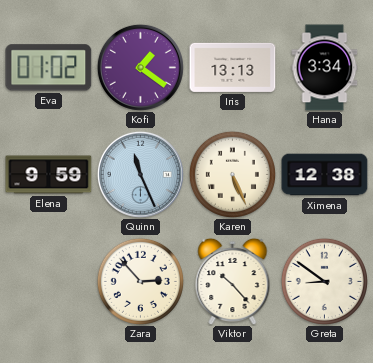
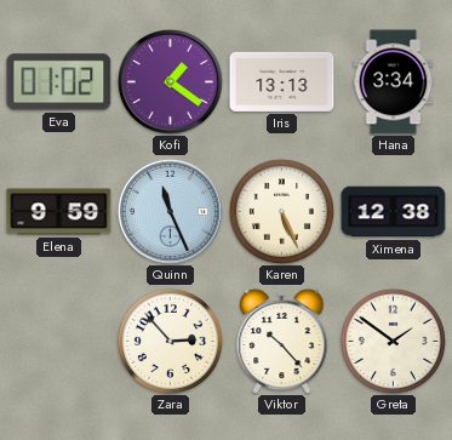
Greta: 8:51 -> 1:51
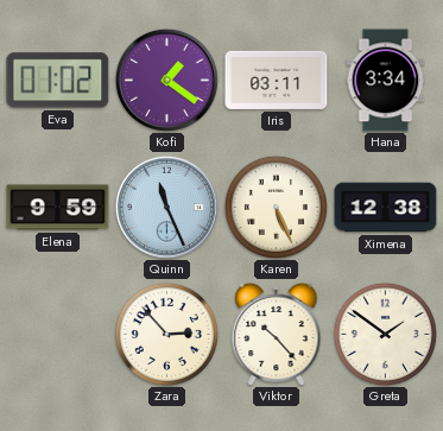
Iris: 13:13 -> 03:11
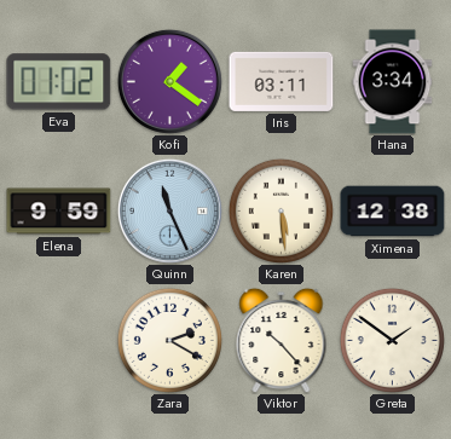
Karen: 5:26 -> 5:29
Zara: 2:53 -> 2:20
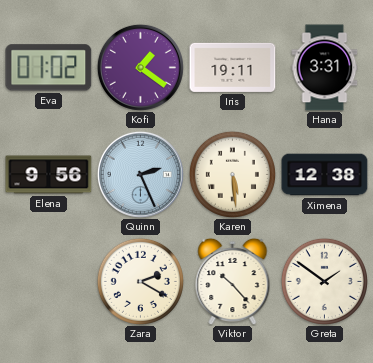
Iris: 03:11 -> 19:11
Hana: 3:34 -> 3:31
Elena: 9:59 -> 9:56
Quinn: 11:26 -> 2:26
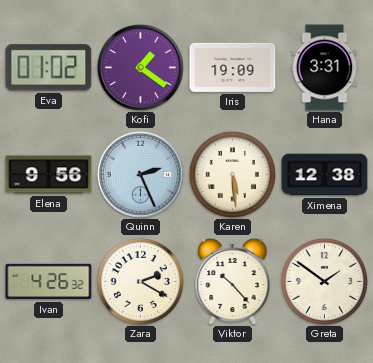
Iris: 19:11 -> 19:09
Ivan: none -> 4:26
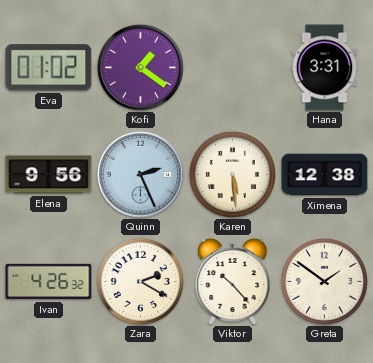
Iris: 19:09 -> none
